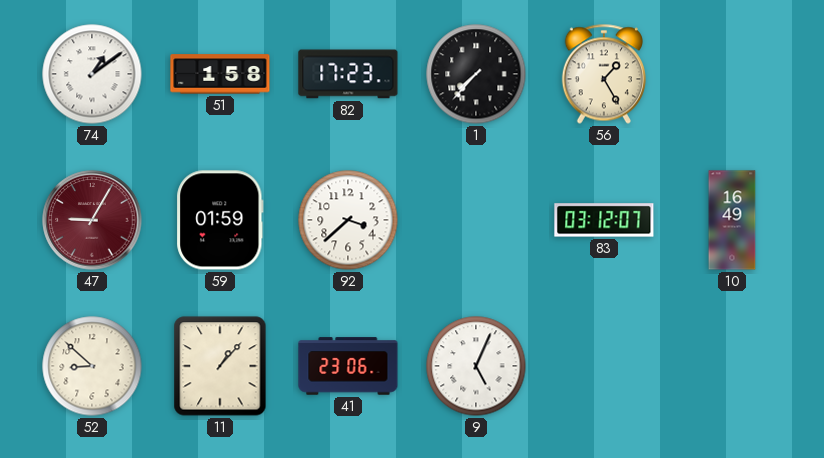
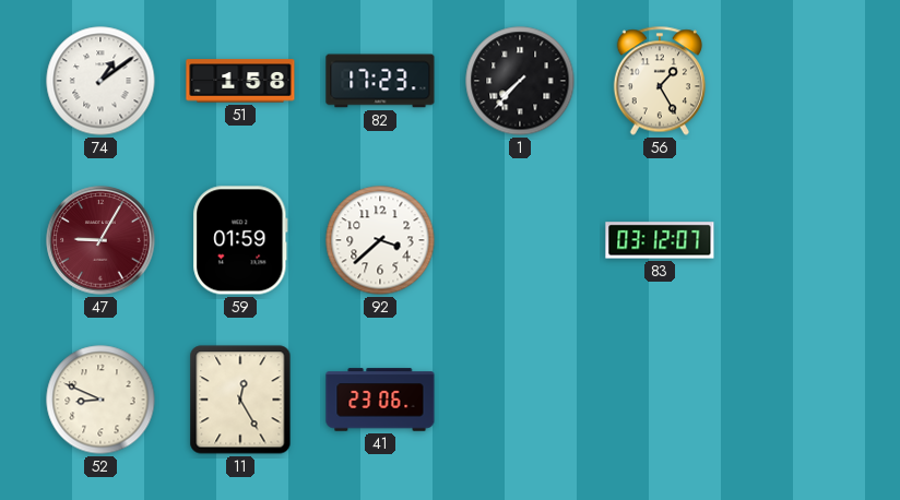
10: 16:49 -> none
52: 8:52 -> 8:49
11: 1:07 -> 12:25
9: 5:04 -> none
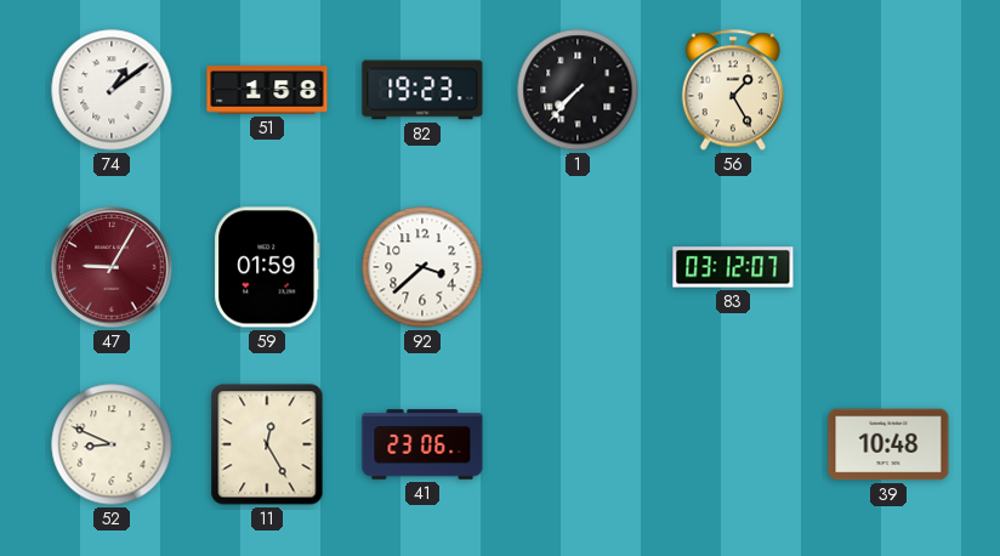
82: 17:23 -> 19:23
39: none -> 10:48
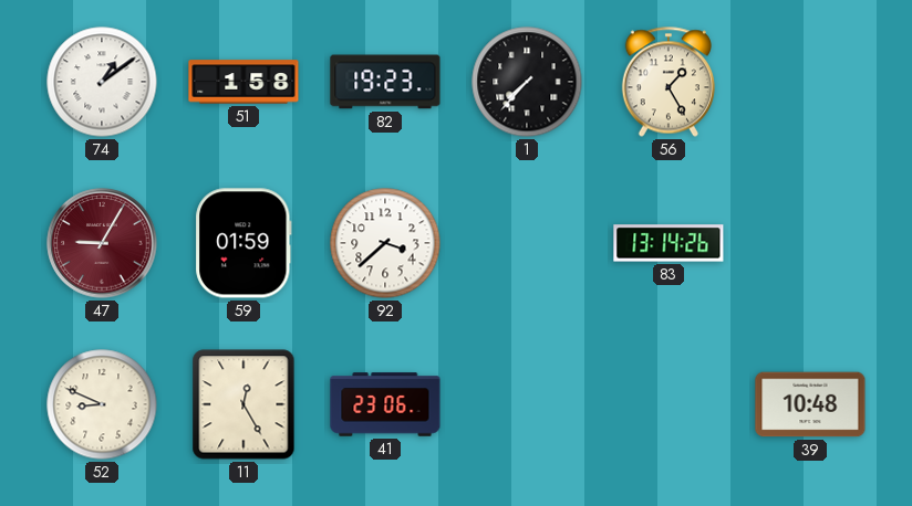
83: 03:12 -> 13:14
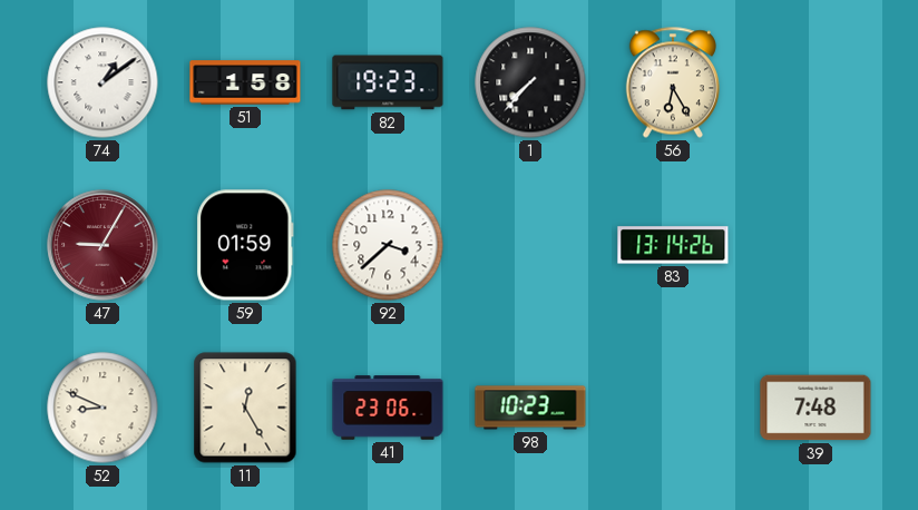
56: 1:25 -> 6:25
98: none -> 10:23
39: 10:48 -> 7:48
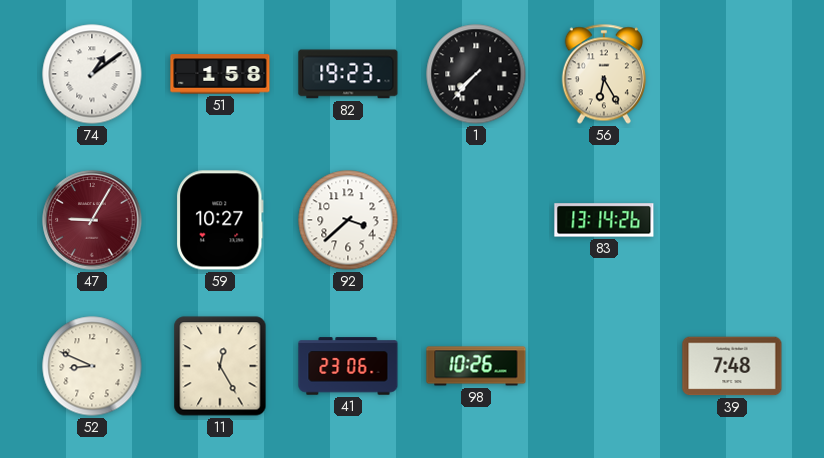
59: 01:59 -> 10:27
98: 10:23 -> 10:26
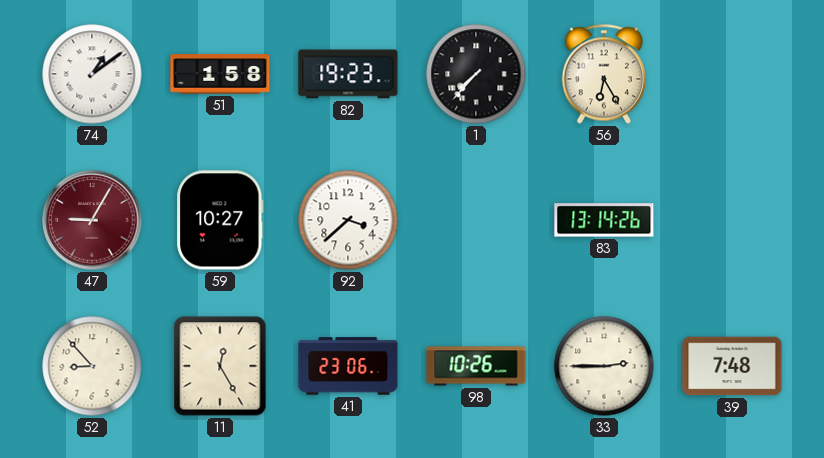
52: 8:49 -> 8:53
33: none -> 2:45
